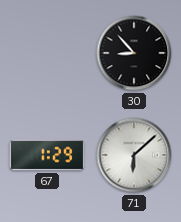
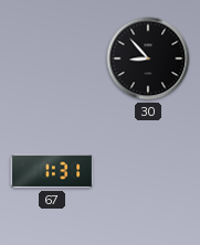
67: 1:29 -> 1:31
71: 6:08 -> none
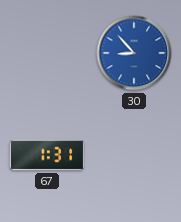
30 dial: black -> blue
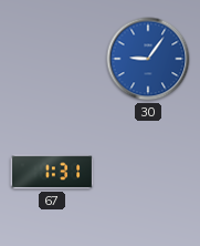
30: 8:53 -> 9:06
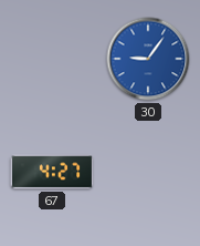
67: 1:31 -> 4:27
